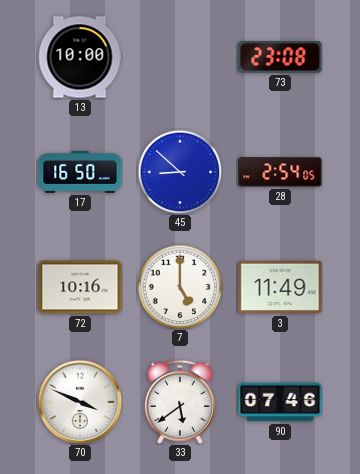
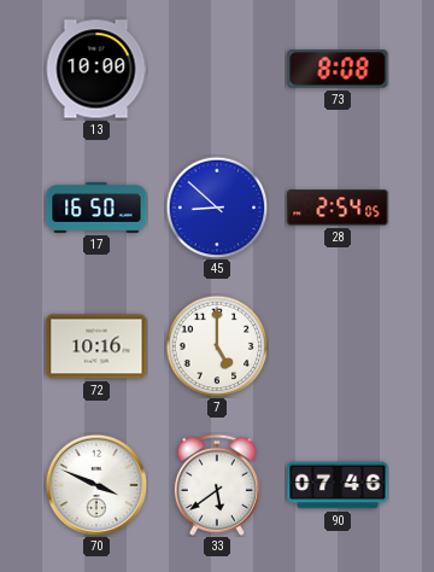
73: 23:08 -> 8:08
3: 11:49 -> none
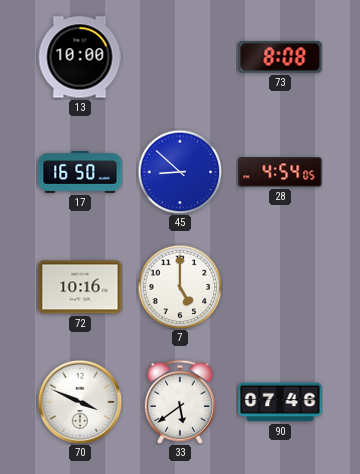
28: 2:54 -> 4:54
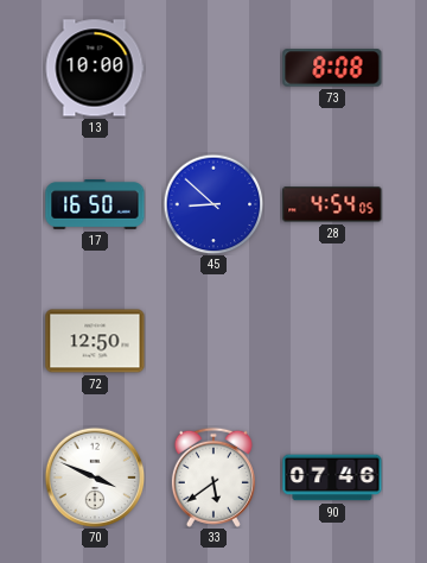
72: 10:16 -> 12:50
7: 5:00 -> none
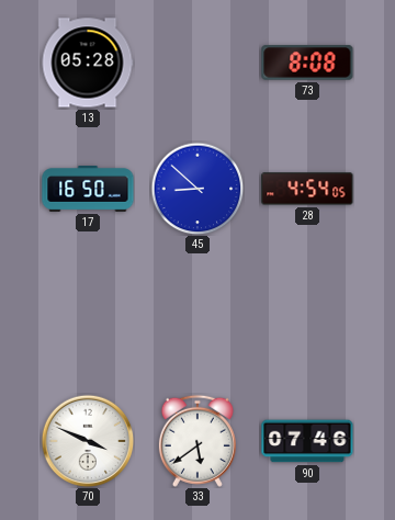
13: 10:00 -> 05:28
72: 12:50 -> none
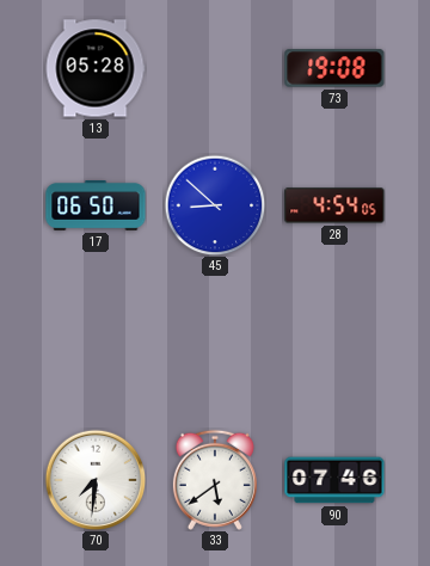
73: 8:08 -> 19:08
17: 16:50 -> 06:50
70: 3:49 -> 7:31
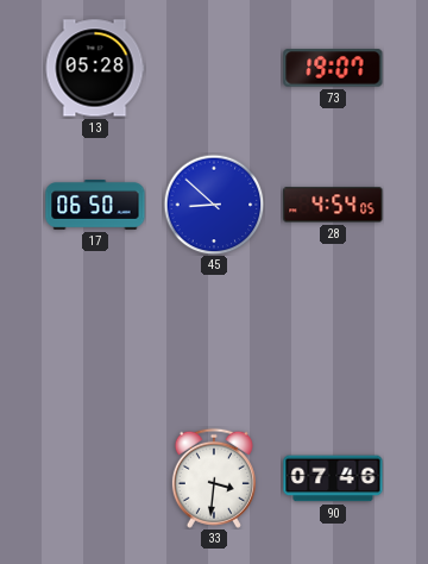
73: 19:08 -> 19:07
70: 7:31 -> none
33: 5:39 -> 3:31
